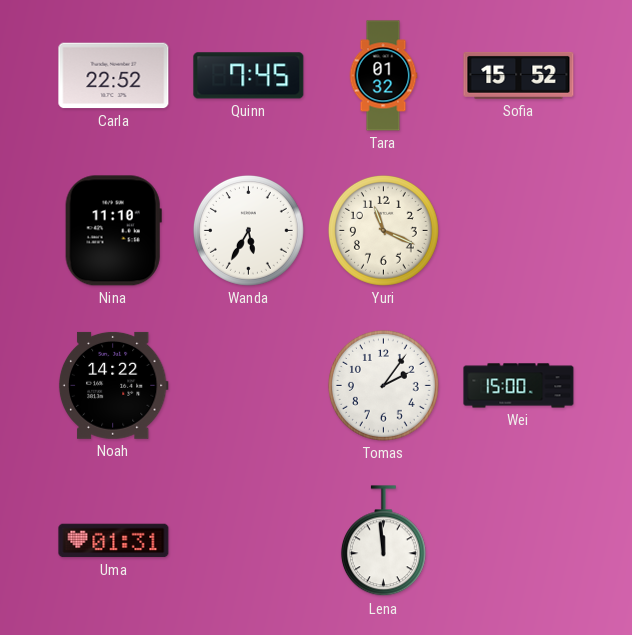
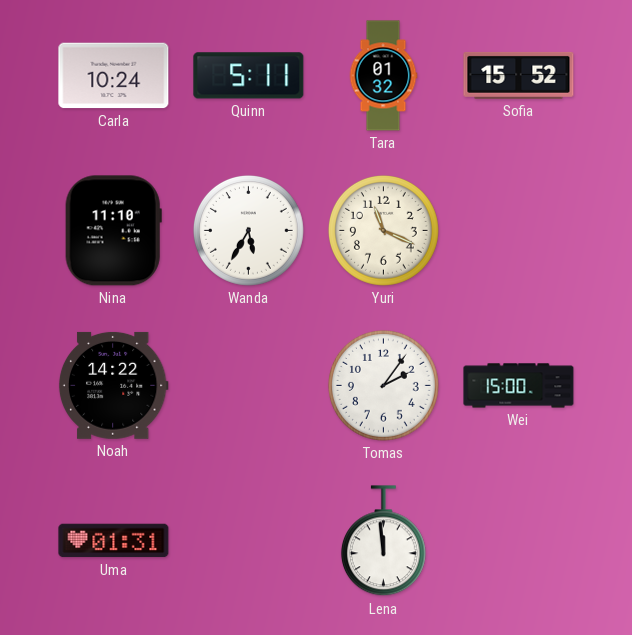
Carla: 22:52 -> 10:24
Quinn: 7:45 -> 5:11
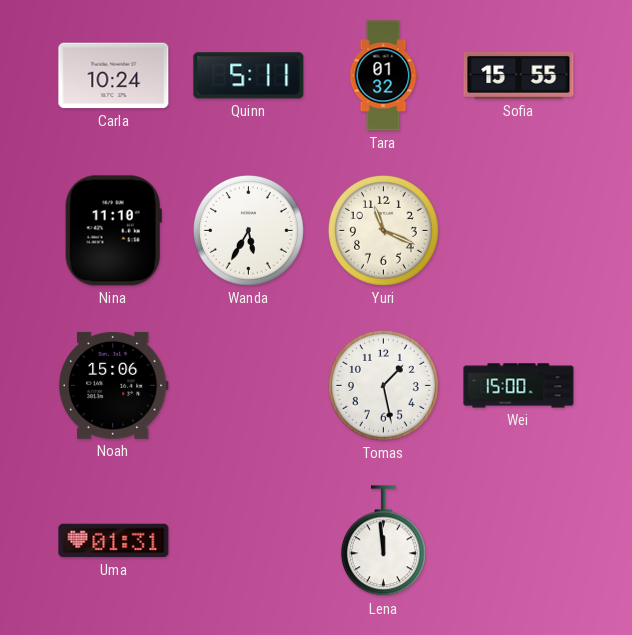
Sofia: 15:52 -> 15:55
Noah: 14:22 -> 15:06
Tomas: 2:06 -> 1:28
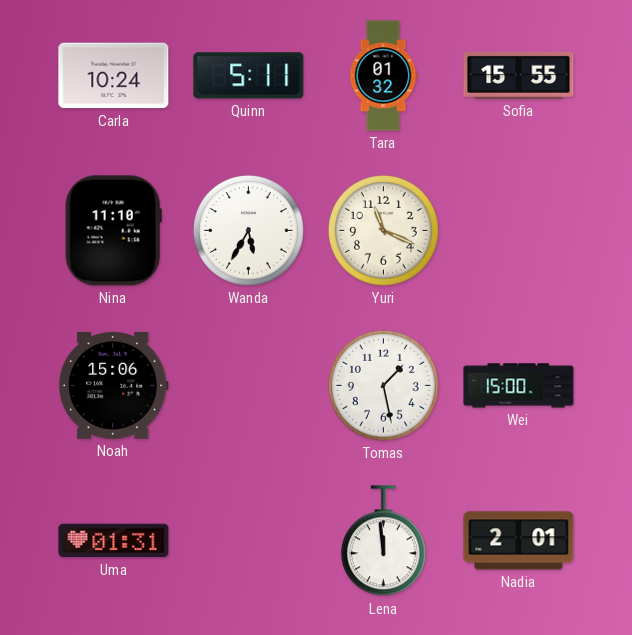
Nadia: none -> 2:01
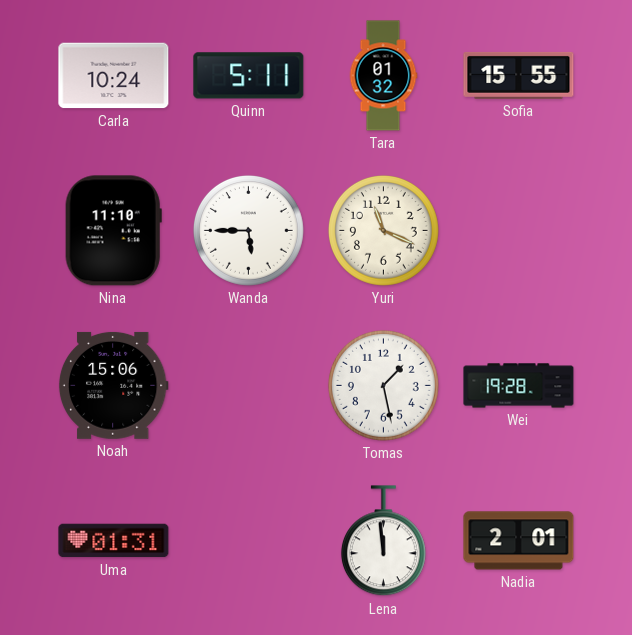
Wanda: 5:35 -> 5:45
Wei: 15:00 -> 19:28
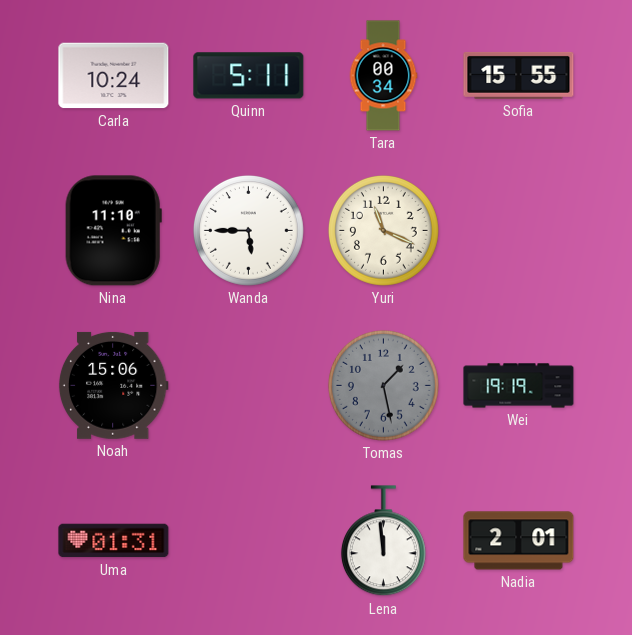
Tara: 01:32 -> 00:34
Tomas dial: white -> grey
Wei: 19:28 -> 19:19
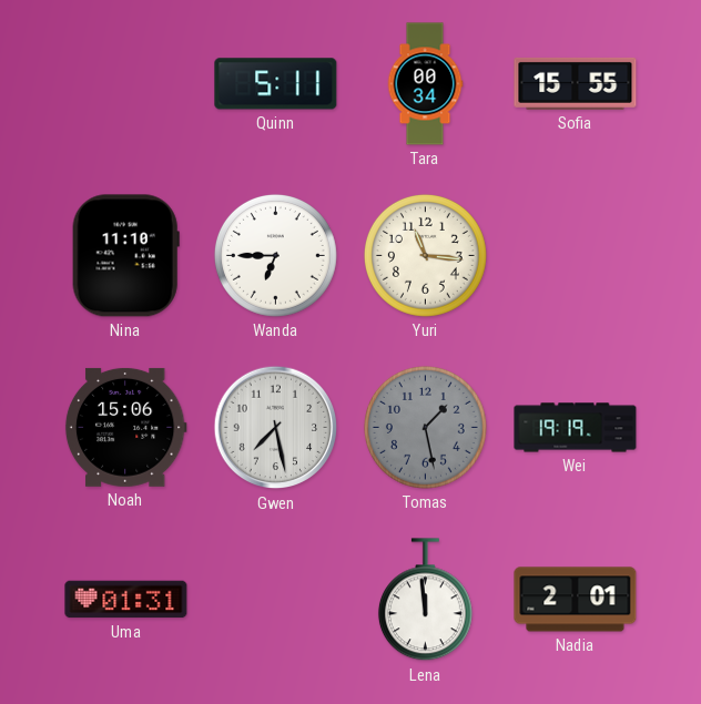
Carla: 10:24 -> none
Wanda: 5:45 -> 6:45
Yuri: 11:19 -> 11:16
Gwen: none -> 7:28
